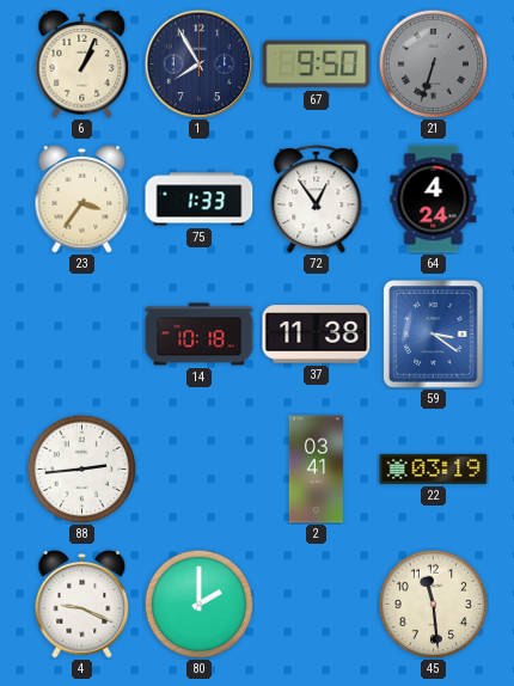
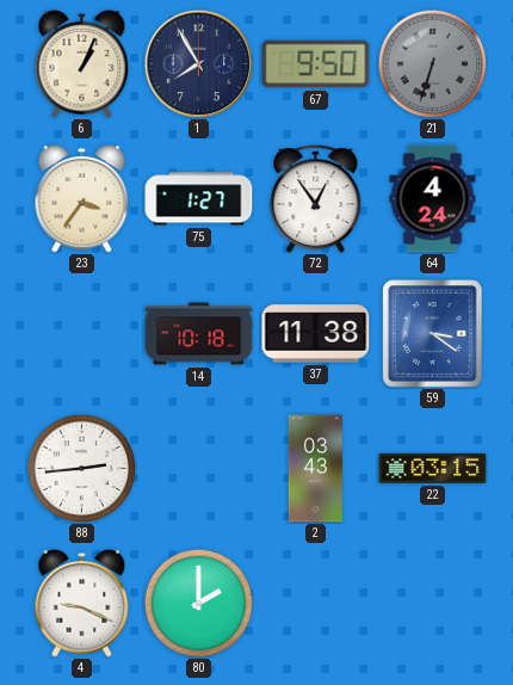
75: 1:33 -> 1:27
2: 03:41 -> 03:43
22: 03:19 -> 03:15
45: 11:29 -> none
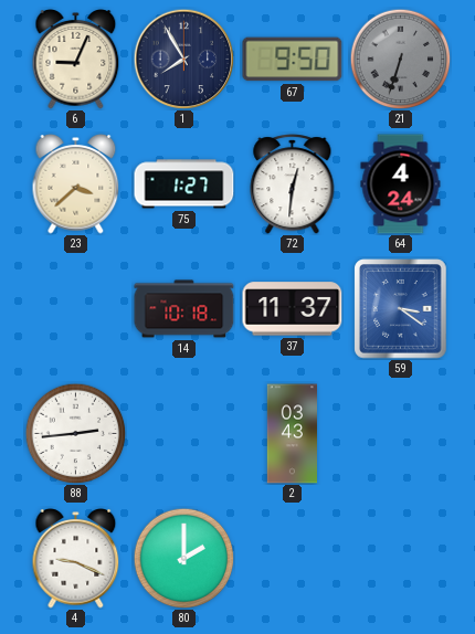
6: 1:04 -> 9:04
23: 3:36 -> 3:38
72: 12:54 -> 12:31
37: 11:38 -> 11:37
22: 03:15 -> none
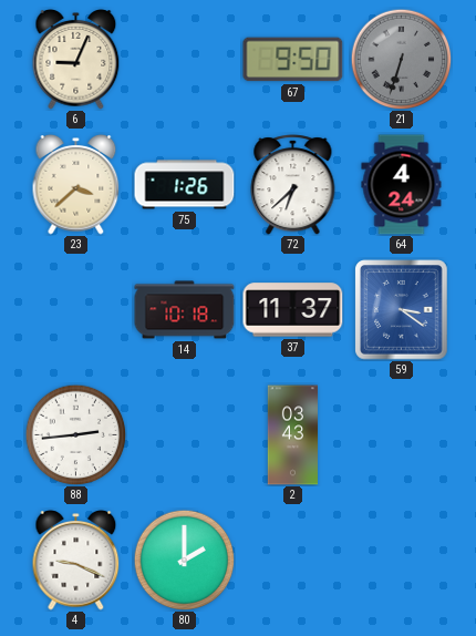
1: 7:55 -> none
75: 1:27 -> 1:26
72: 12:31 -> 6:38
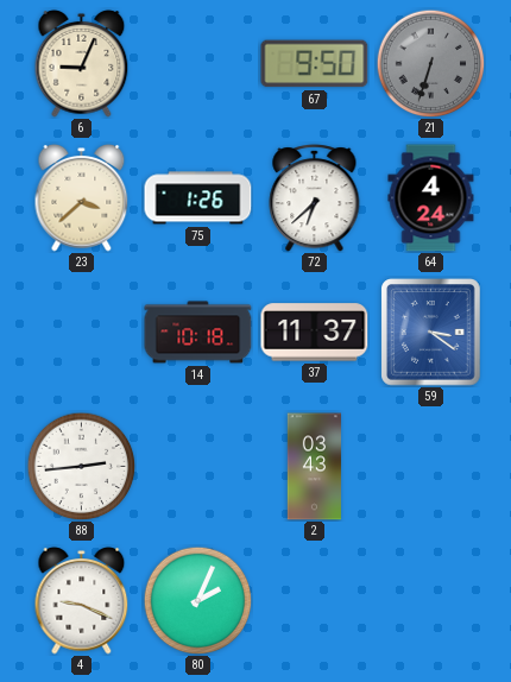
80: 2:00 -> 2:04
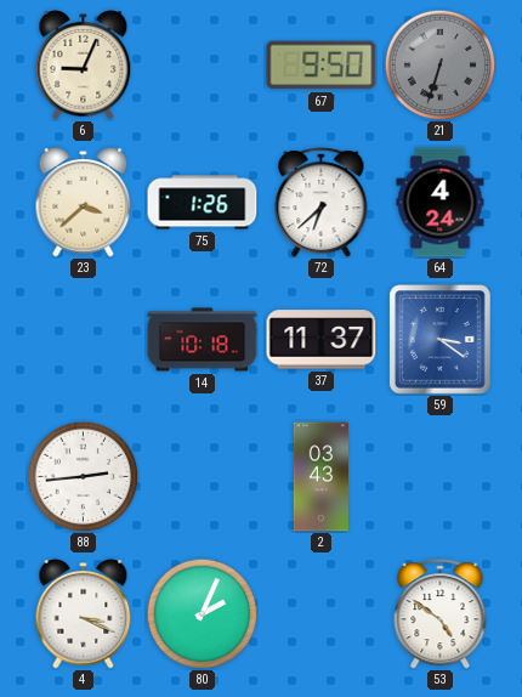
4: 9:19 -> 3:19
53: none -> 4:51
